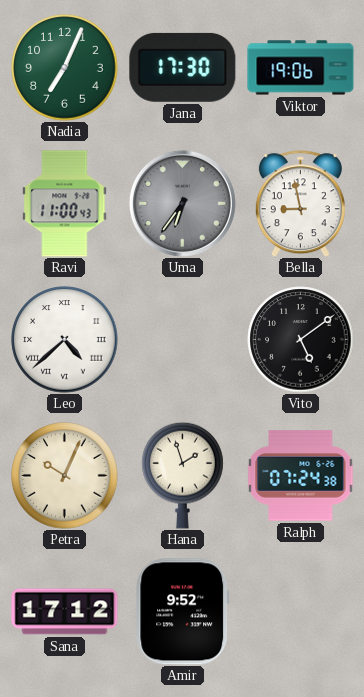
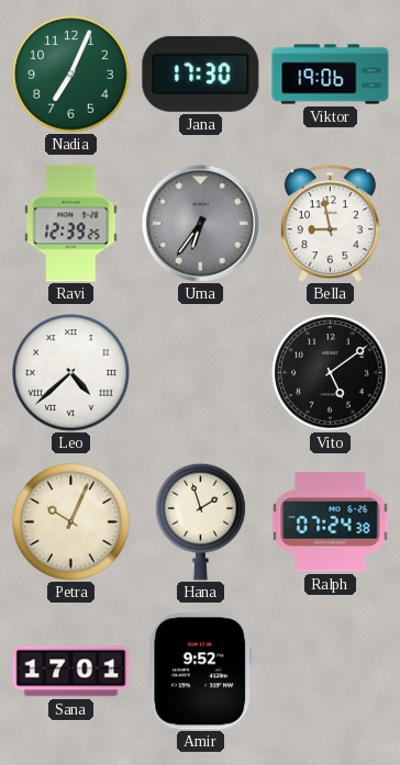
Ravi: 11:00 -> 12:39
Sana: 17:12 -> 17:01
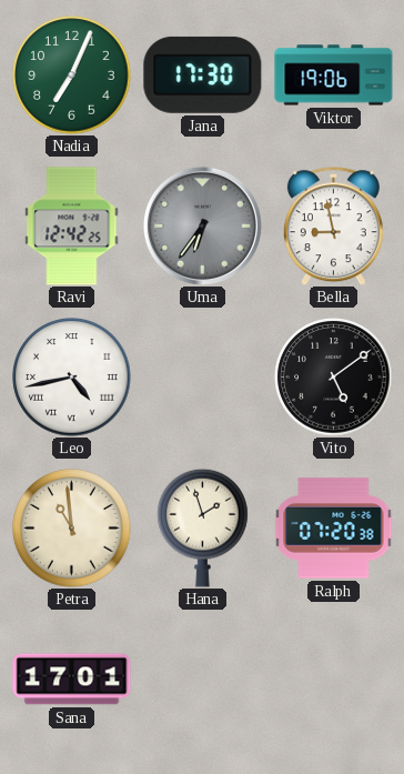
Ravi: 12:39 -> 12:42
Leo: 4:38 -> 4:43
Petra: 10:04 -> 10:59
Ralph: 07:24 -> 07:20
Amir: 9:52 -> none
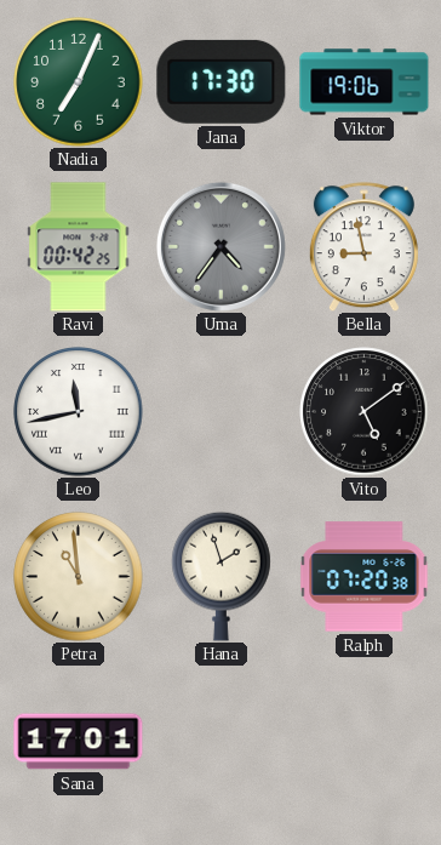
Ravi: 12:42 -> 00:42
Uma: 6:36 -> 4:36
Leo: 4:43 -> 11:43
